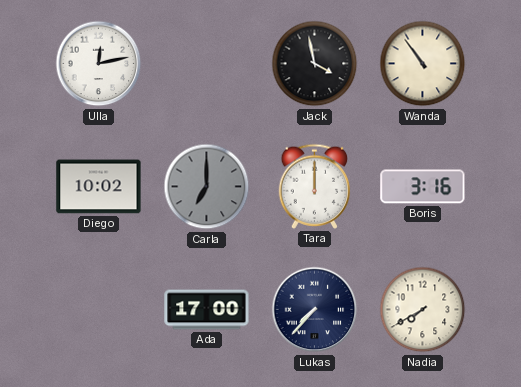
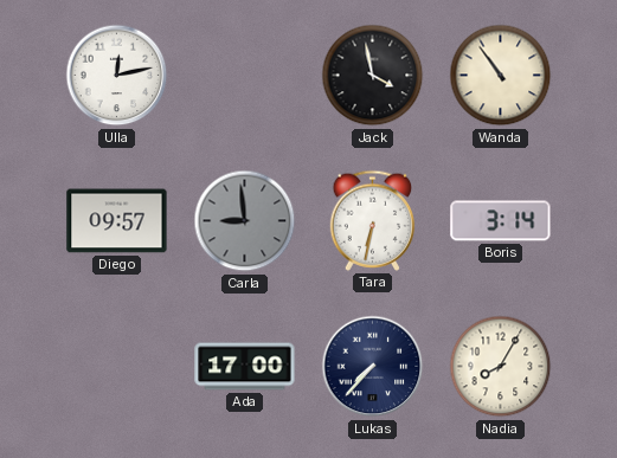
Diego: 10:02 -> 09:57
Carla: 7:00 -> 8:59
Tara: 12:00 -> 6:32
Boris: 3:16 -> 3:14
Nadia: 7:40 -> 8:05
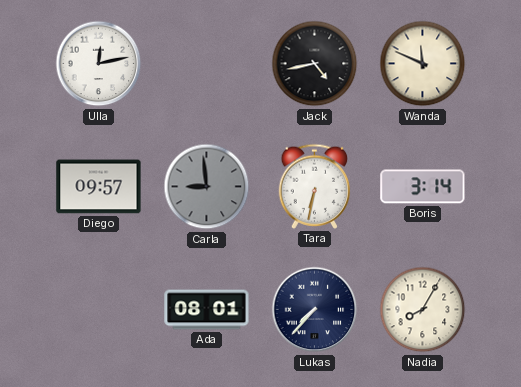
Jack: 3:58 -> 4:43
Wanda: 10:54 -> 11:49
Ada: 17:00 -> 08:01
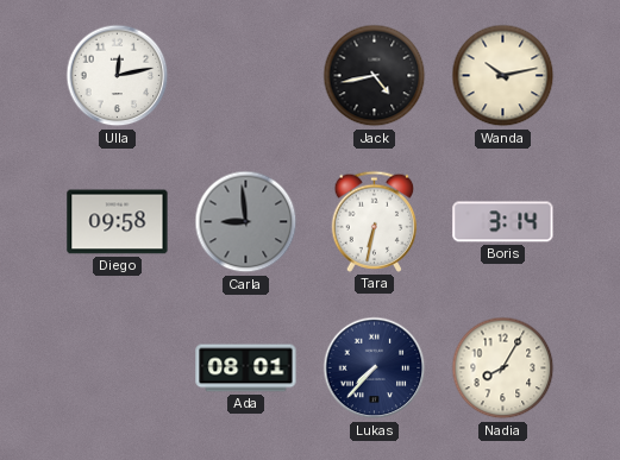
Wanda: 11:49 -> 10:13
Diego: 09:57 -> 09:58
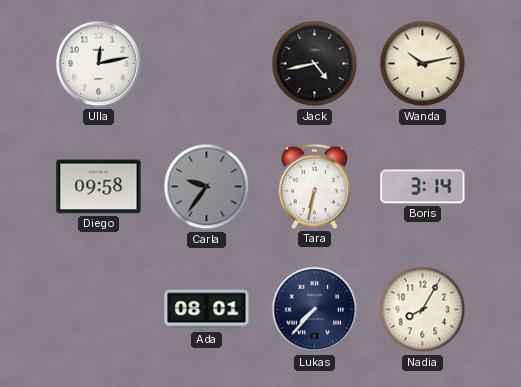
Carla: 8:59 -> 9:36
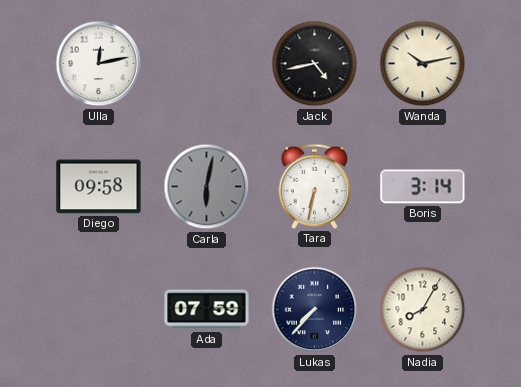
Carla: 9:36 -> 6:02
Ada: 08:01 -> 07:59
